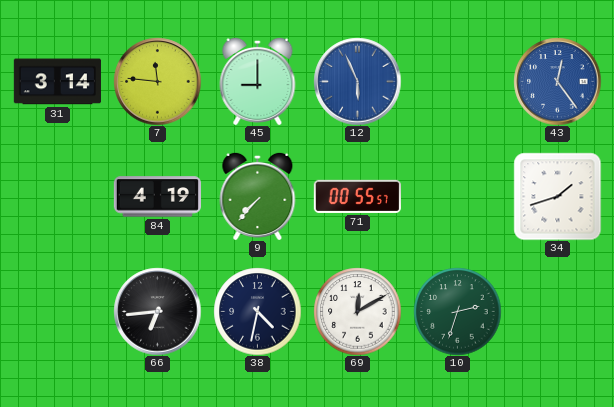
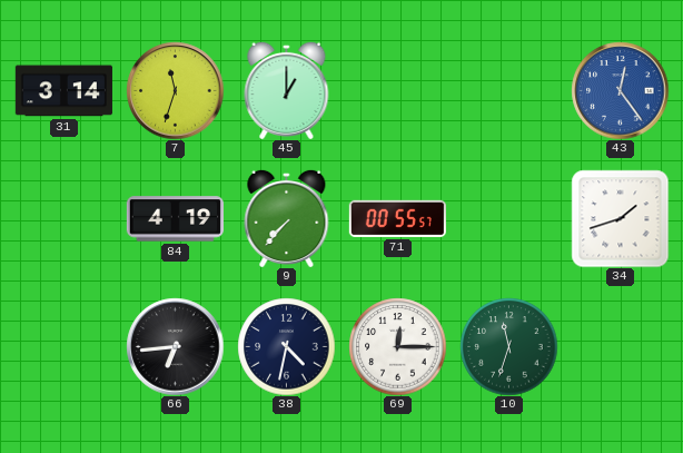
7: 11:46 -> 11:33
45: 9:00 -> 1:00
12: 5:56 -> none
69: 12:10 -> 12:15
10: 2:33 -> 11:33
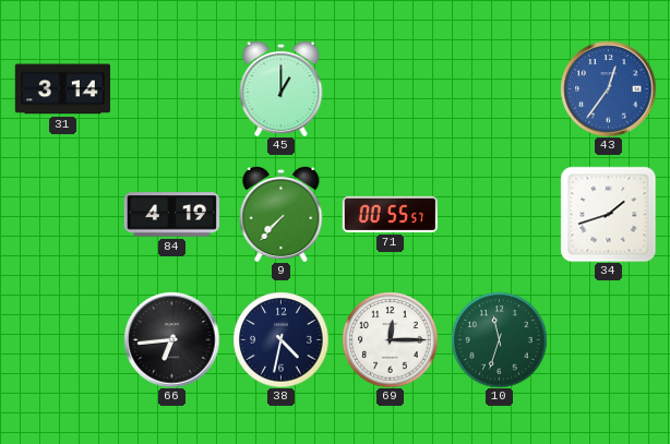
7: 11:33 -> none
43: 12:24 -> 12:36
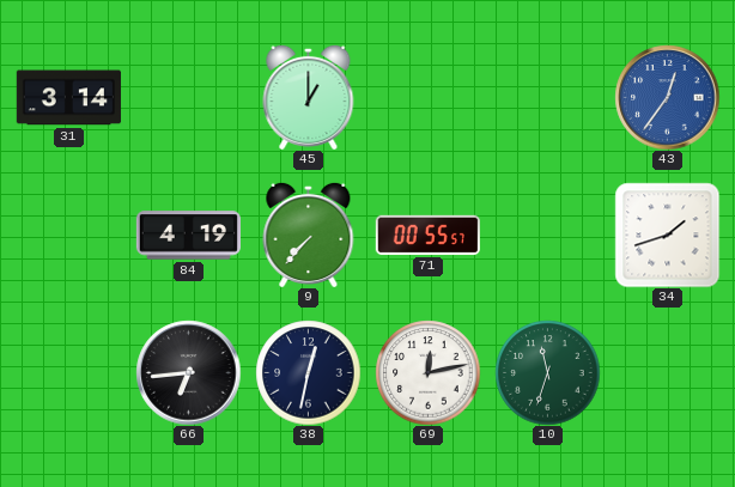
38: 4:32 -> 12:32
69: 12:15 -> 12:13
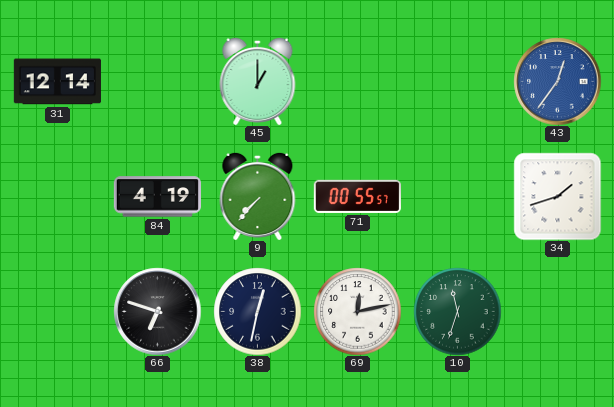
31: 3:14 -> 12:14
66: 6:44 -> 6:48
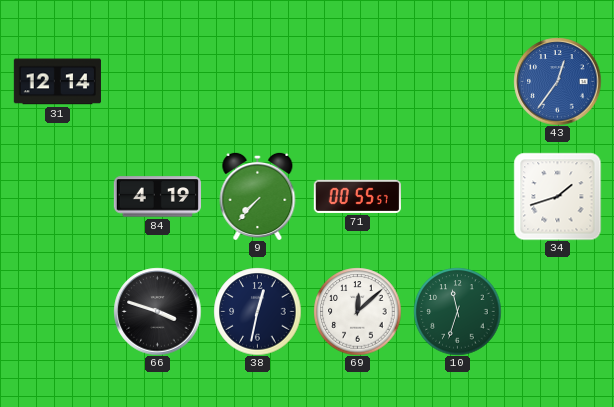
45: 1:00 -> none
66: 6:48 -> 3:48
69: 12:13 -> 12:08
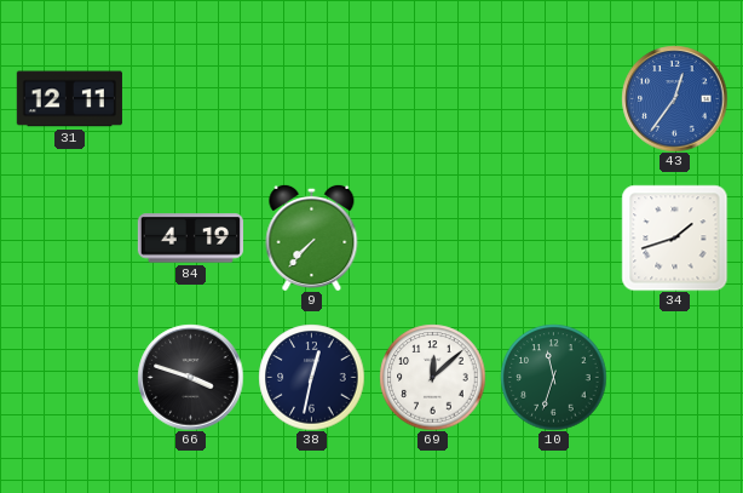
31: 12:14 -> 12:11
71: 00:55 -> none
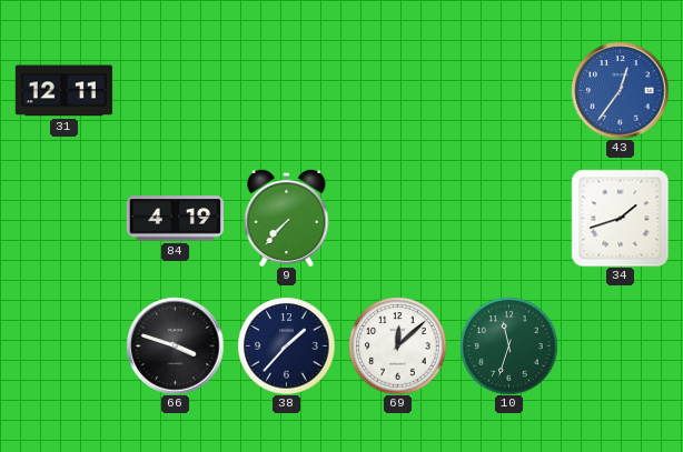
38: 12:32 -> 1:37
